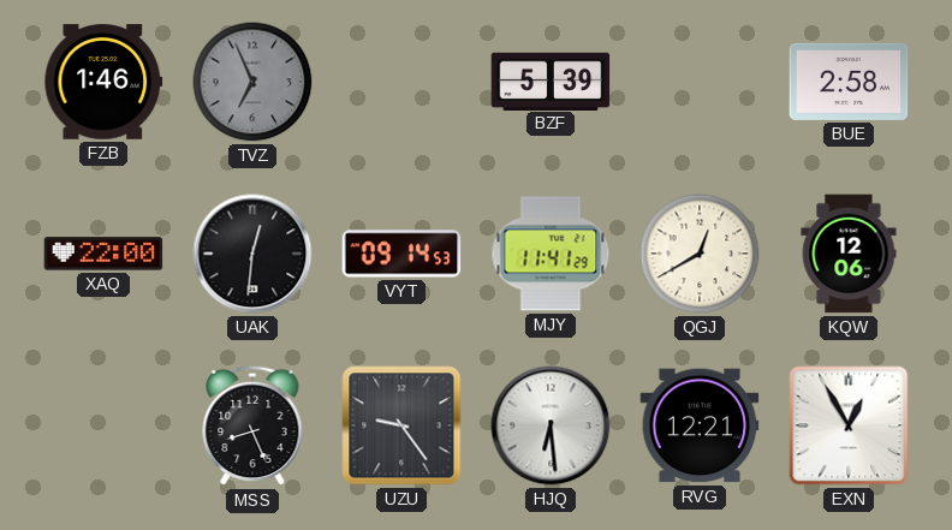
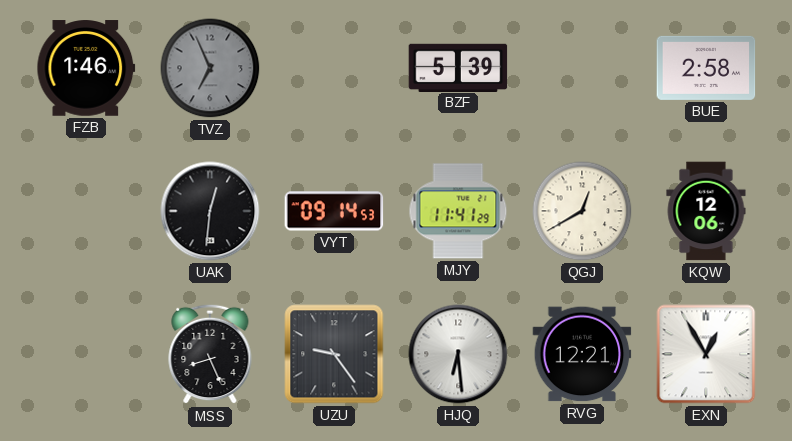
XAQ: 22:00 -> none
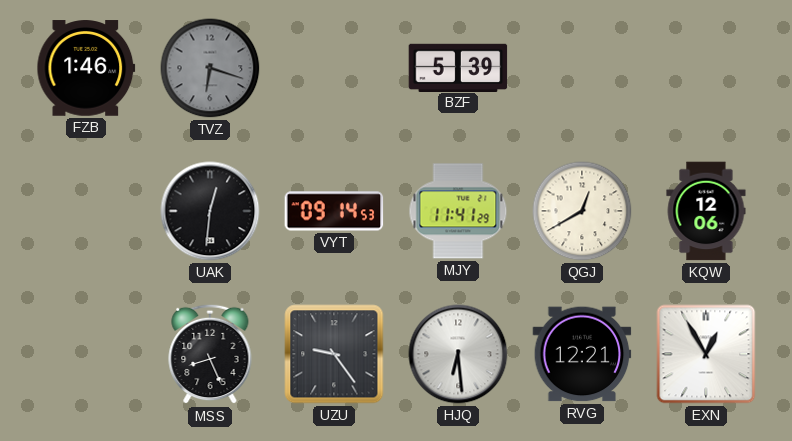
TVZ: 6:56 -> 6:18
BUE: 2:58 -> none
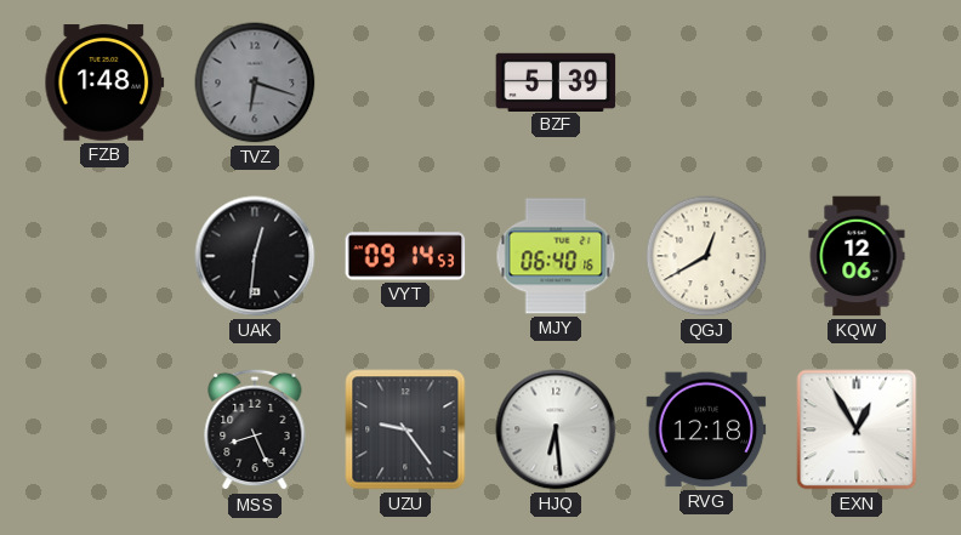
FZB: 1:46 -> 1:48
MJY: 11:41 -> 06:40
RVG: 12:21 -> 12:18
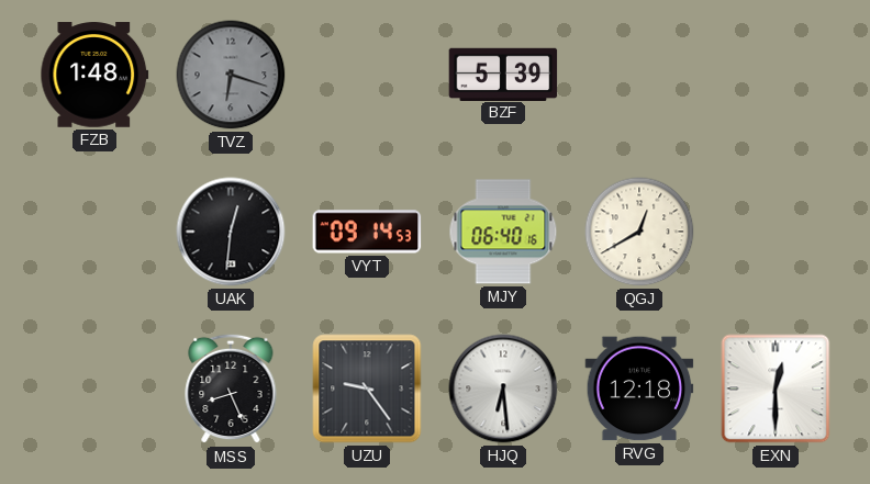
KQW: 12:06 -> none
EXN: 12:55 -> 12:30
